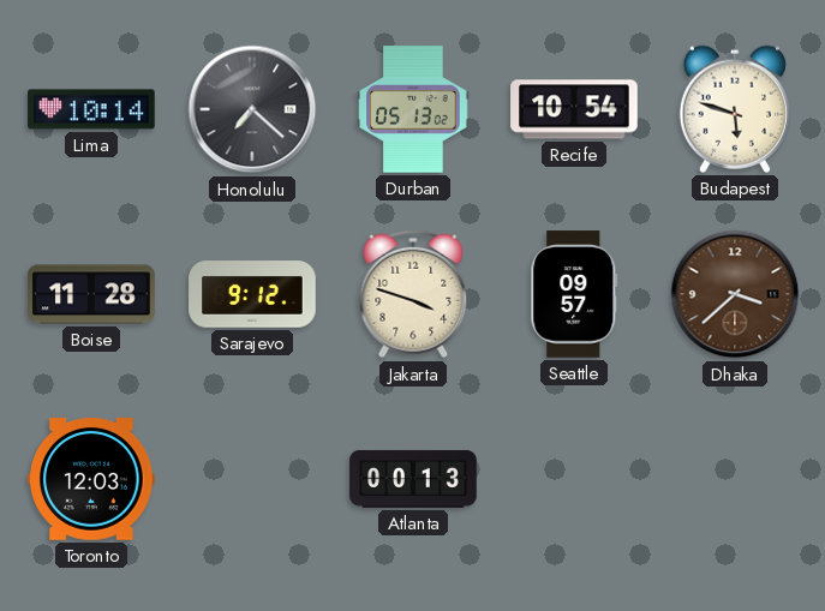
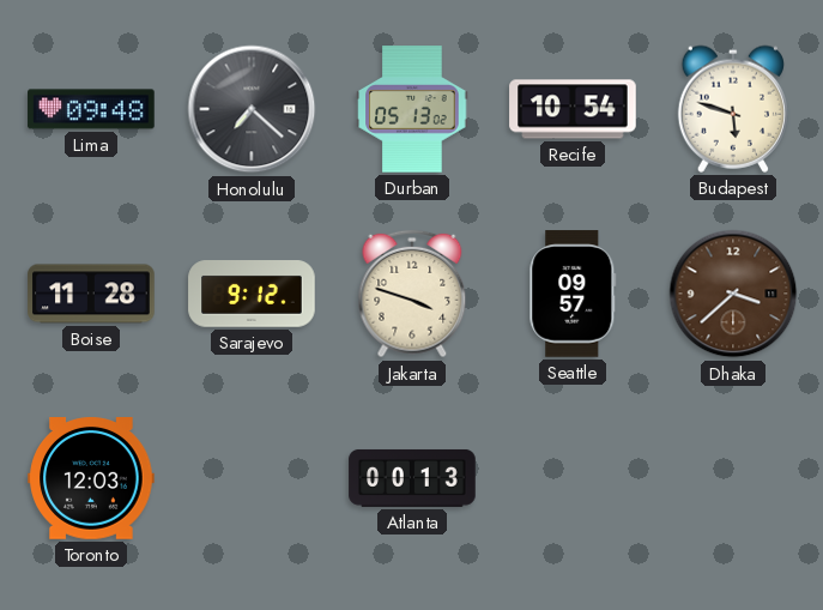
Lima: 10:14 -> 09:48
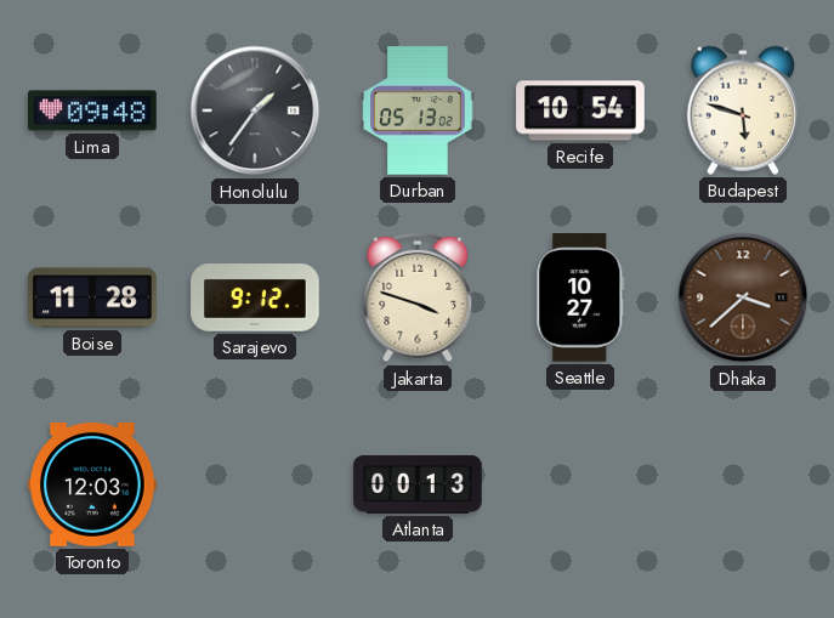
Honolulu: 7:22 -> 1:36
Seattle: 09:57 -> 10:27
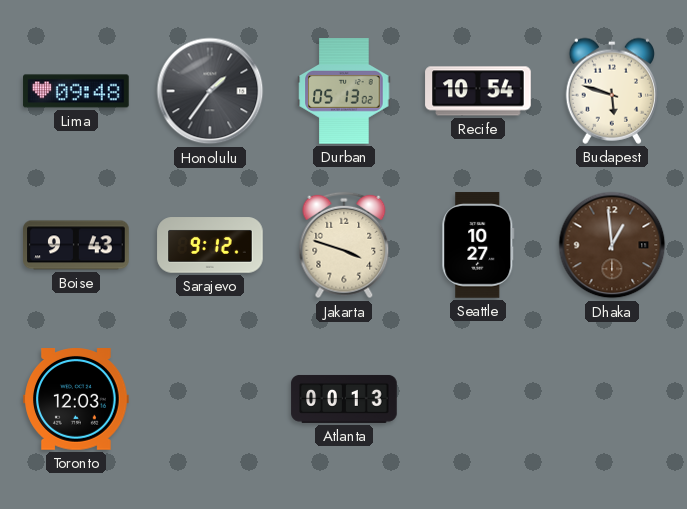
Boise: 11:28 -> 9:43
Dhaka: 3:38 -> 12:59
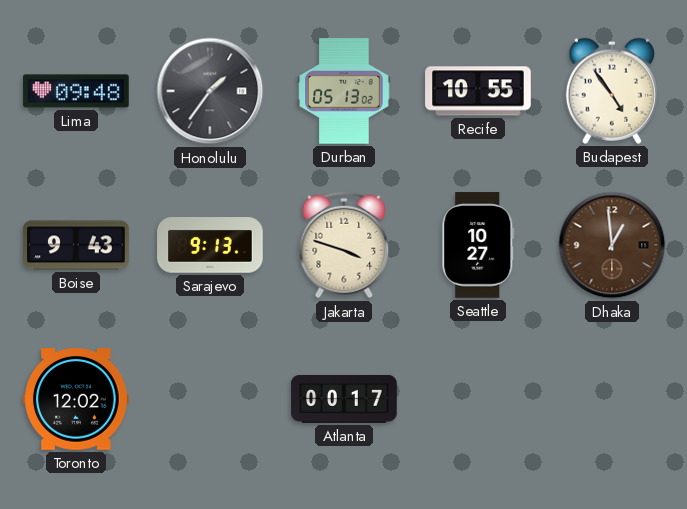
Recife: 10:54 -> 10:55
Budapest: 5:48 -> 4:54
Sarajevo: 9:12 -> 9:13
Toronto: 12:03 -> 12:02
Atlanta: 00:13 -> 00:17
